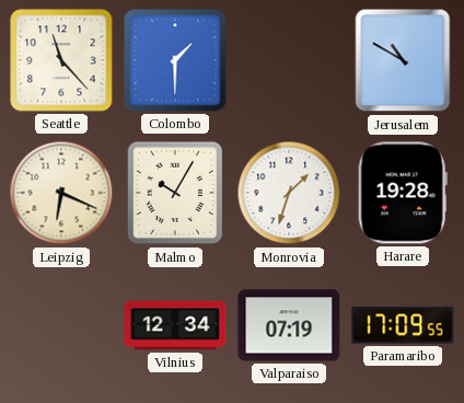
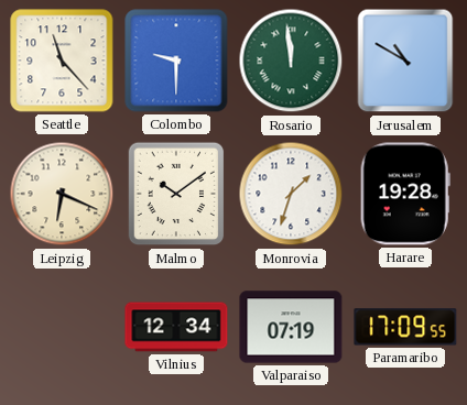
Colombo: 1:30 -> 9:30
Rosario: none -> 11:59
Malmo: 10:05 -> 10:09
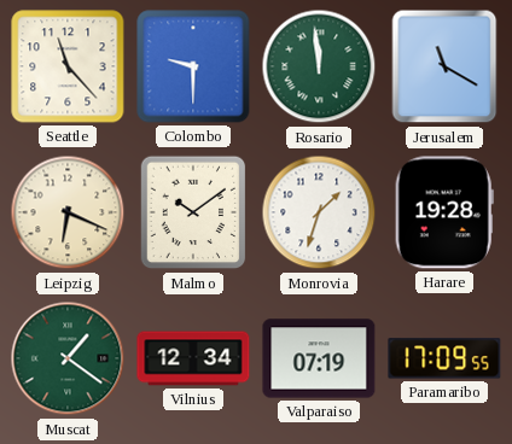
Jerusalem: 10:50 -> 11:20
Muscat: none -> 1:21
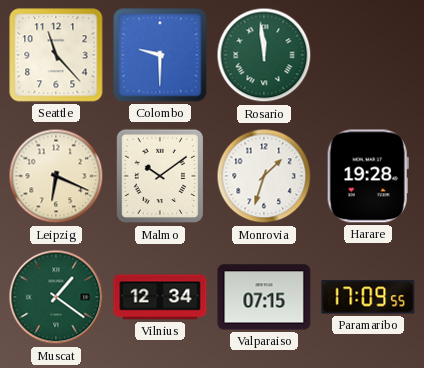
Jerusalem: 11:20 -> none
Valparaiso: 07:19 -> 07:15
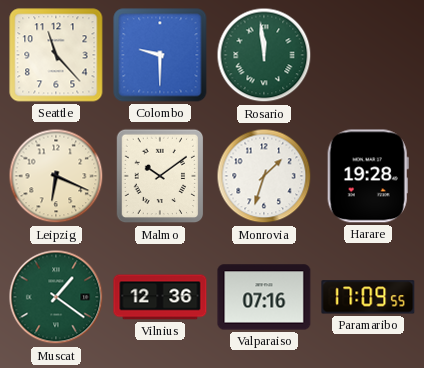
Vilnius: 12:34 -> 12:36
Valparaiso: 07:15 -> 07:16
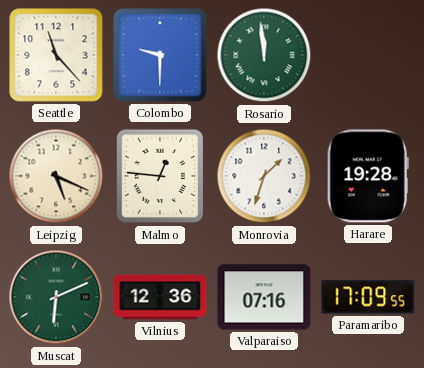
Leipzig: 6:19 -> 5:19
Malmo: 10:09 -> 12:46
Muscat: 1:21 -> 6:11
